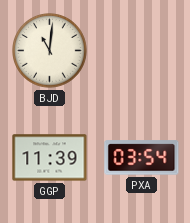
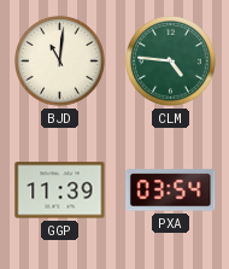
CLM: none -> 4:46
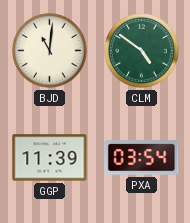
CLM: 4:46 -> 4:51
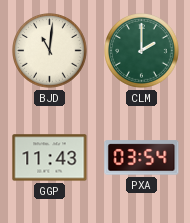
CLM: 4:51 -> 2:00
GGP: 11:39 -> 11:43
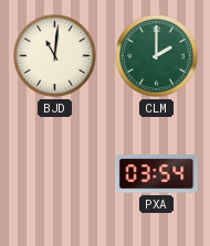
GGP: 11:43 -> none
